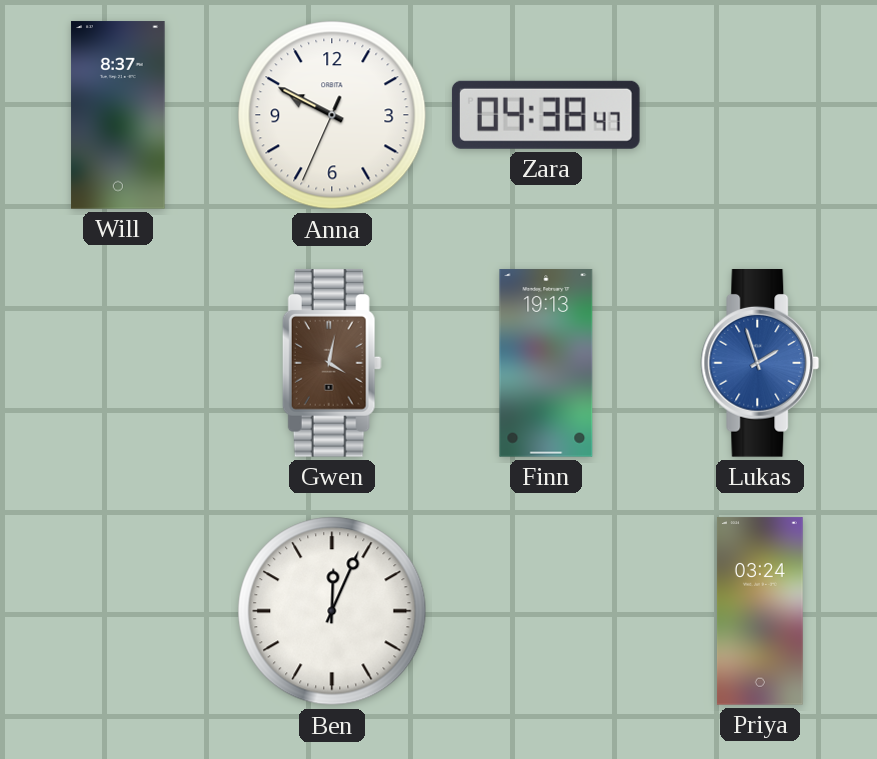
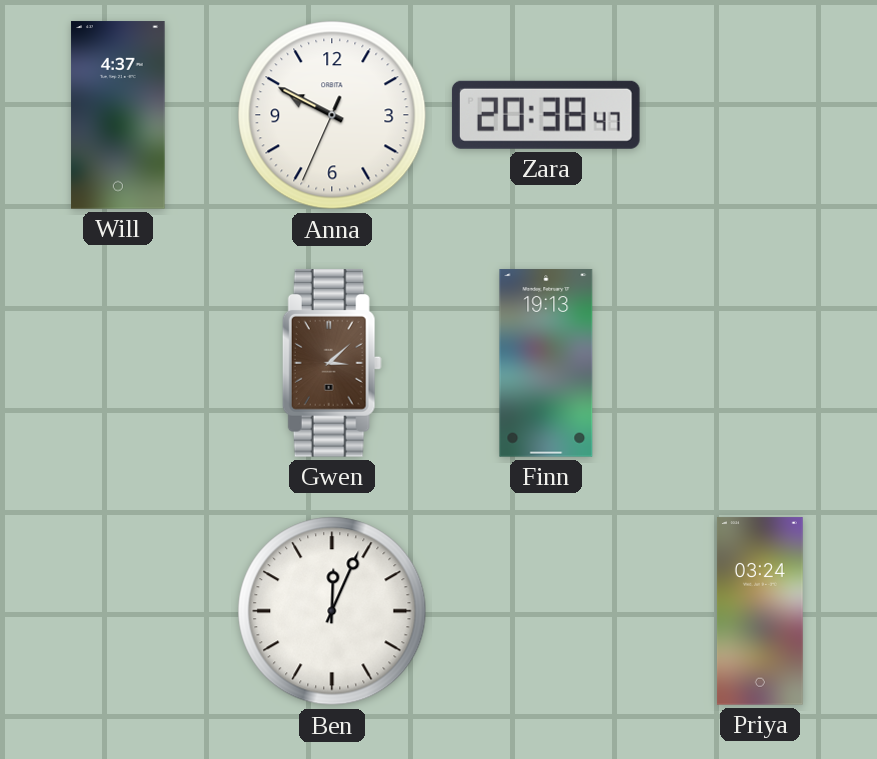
Will: 8:37 -> 4:37
Zara: 04:38 -> 20:38
Gwen: 4:02 -> 3:08
Lukas: 1:57 -> none
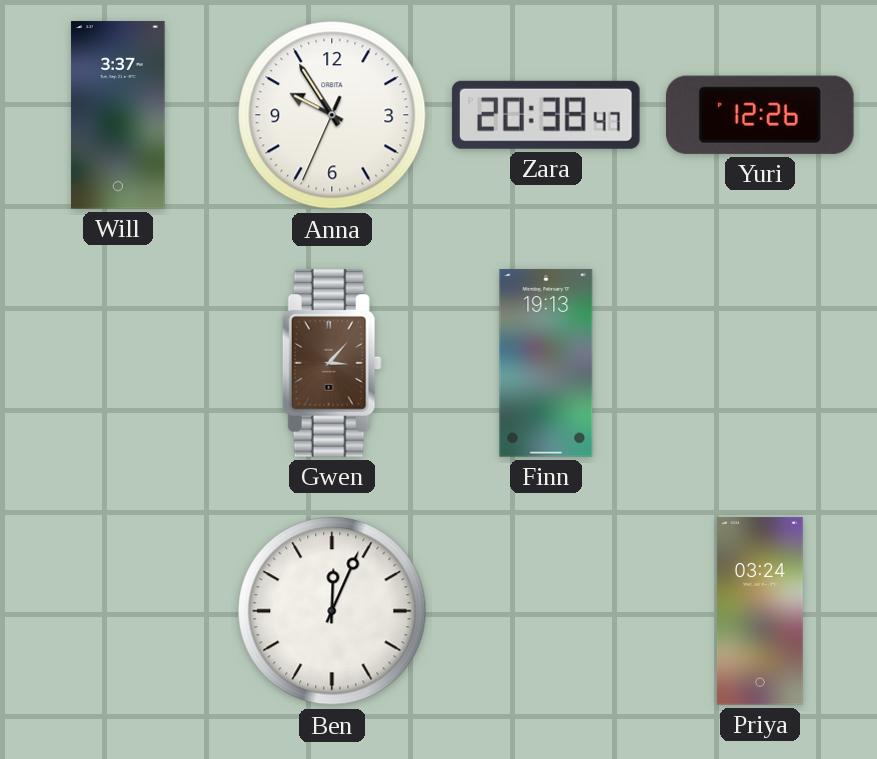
Will: 4:37 -> 3:37
Anna: 9:49 -> 9:54
Yuri: none -> 12:26
Gwen: 3:08 -> 3:07
